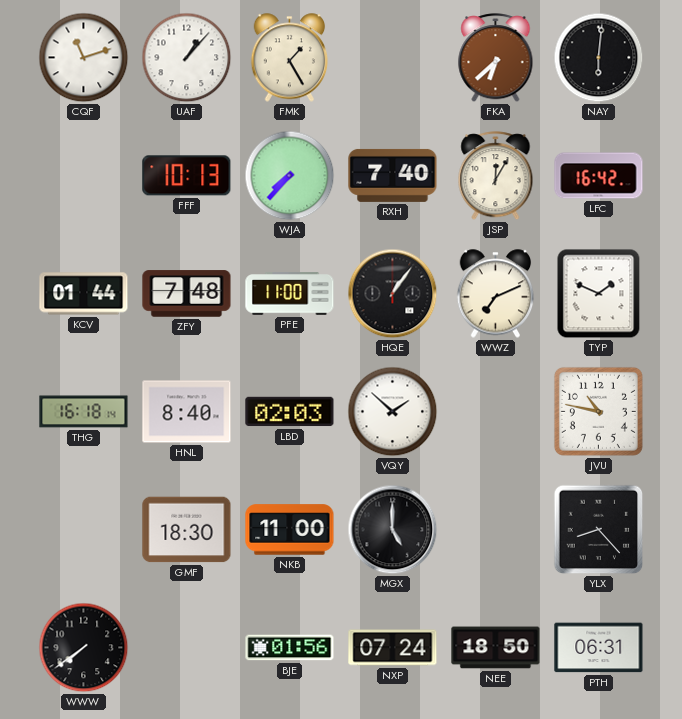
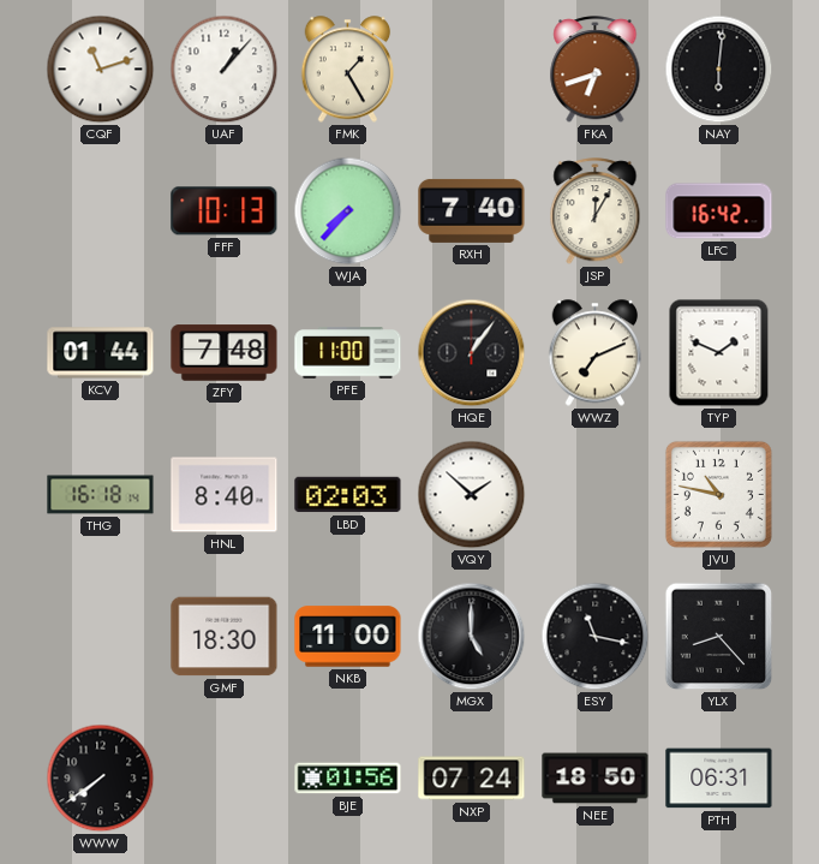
FKA: 6:38 -> 6:42
ESY: none -> 11:17
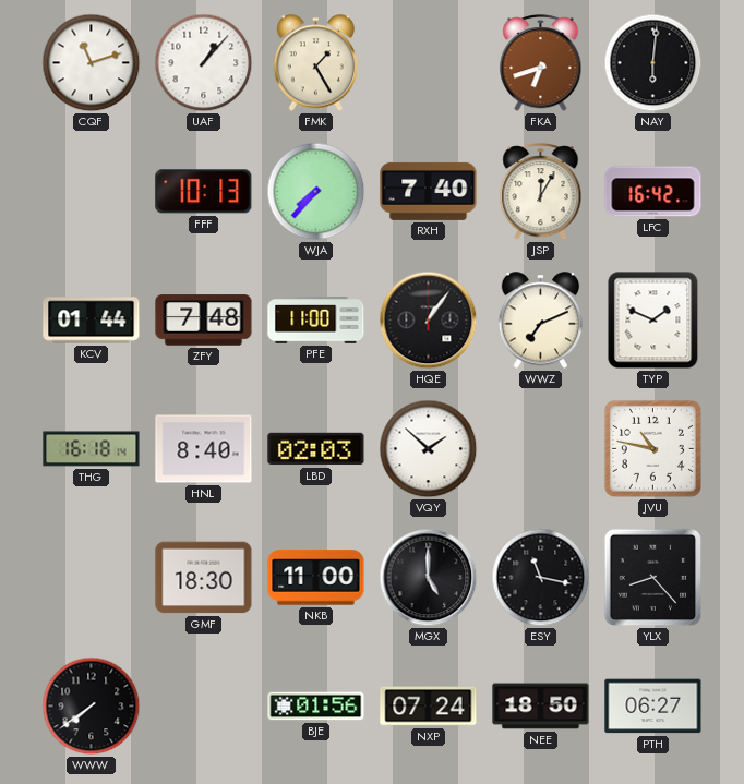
PTH: 06:31 -> 06:27
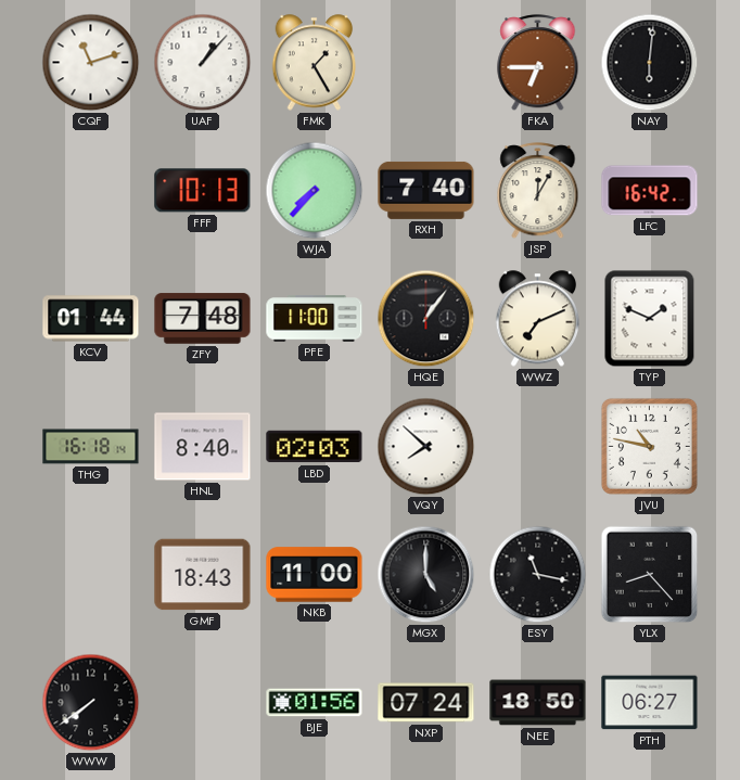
FKA: 6:42 -> 6:45
VQY: 1:52 -> 7:52
GMF: 18:30 -> 18:43
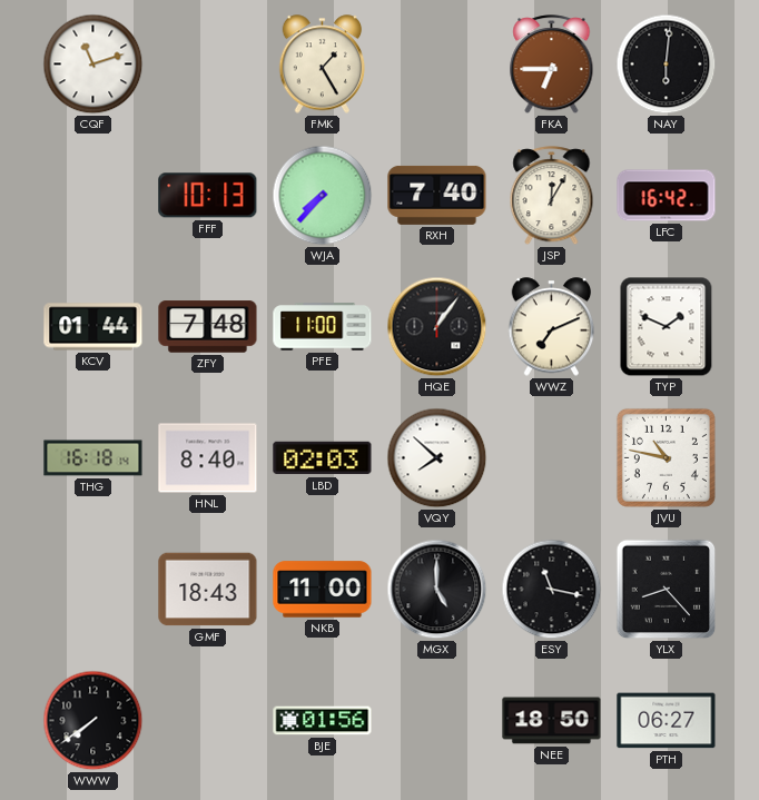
UAF: 1:07 -> none
NXP: 07:24 -> none
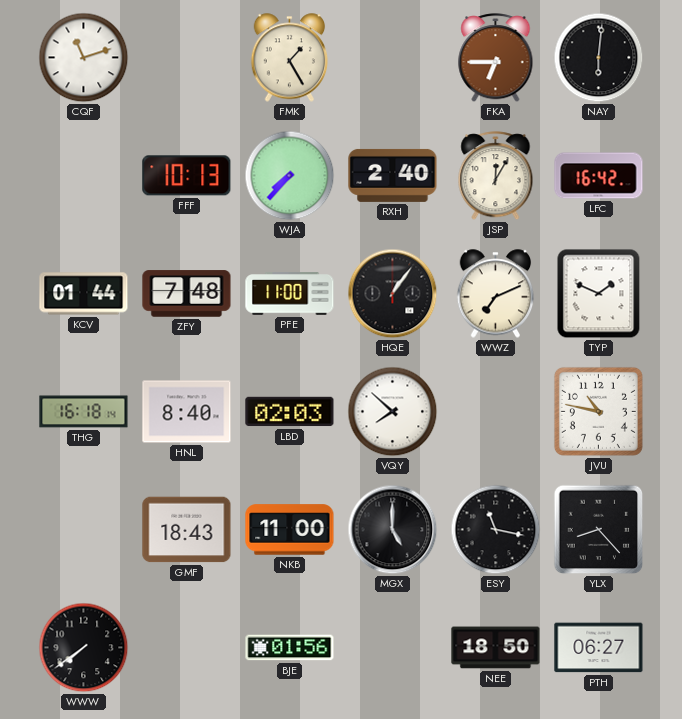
RXH: 7:40 -> 2:40
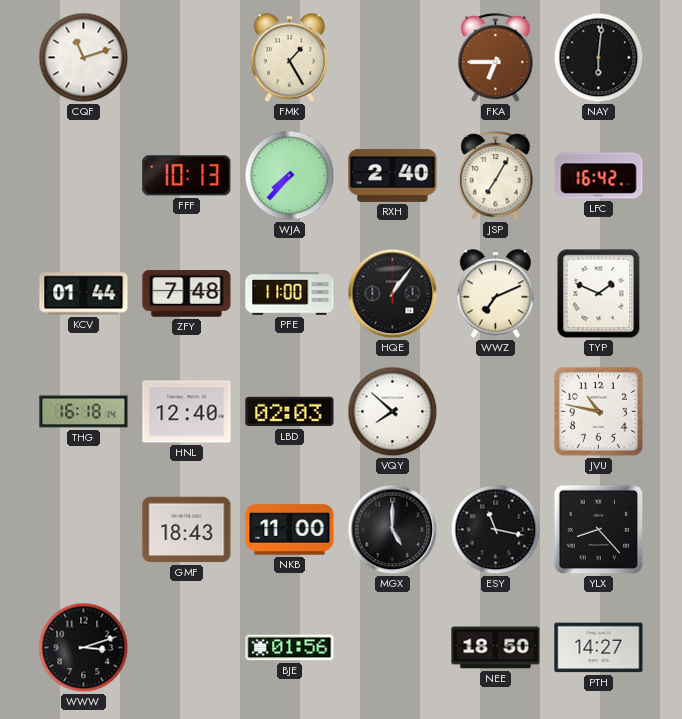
JSP: 12:05 -> 7:05
HNL: 8:40 -> 12:40
WWW: 7:39 -> 3:12
PTH: 06:27 -> 14:27
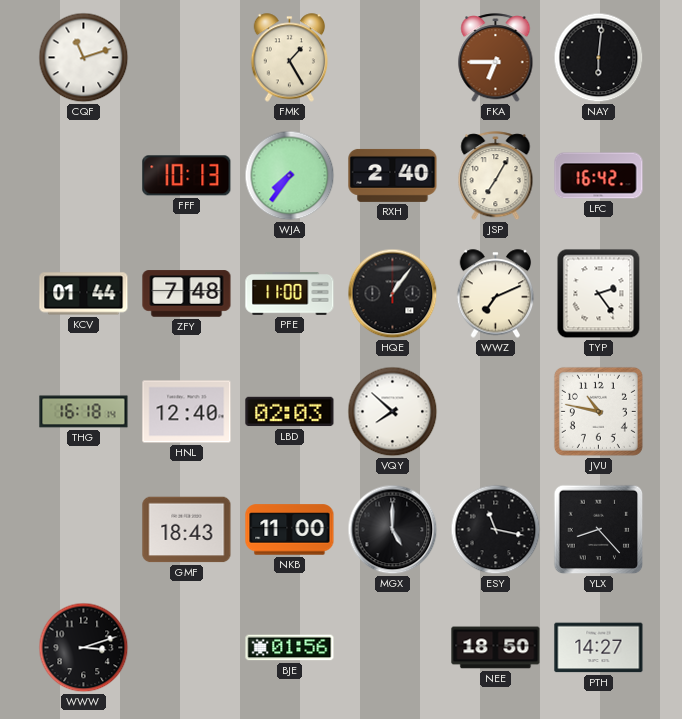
WJA: 7:37 -> 7:36
TYP: 1:49 -> 2:24
